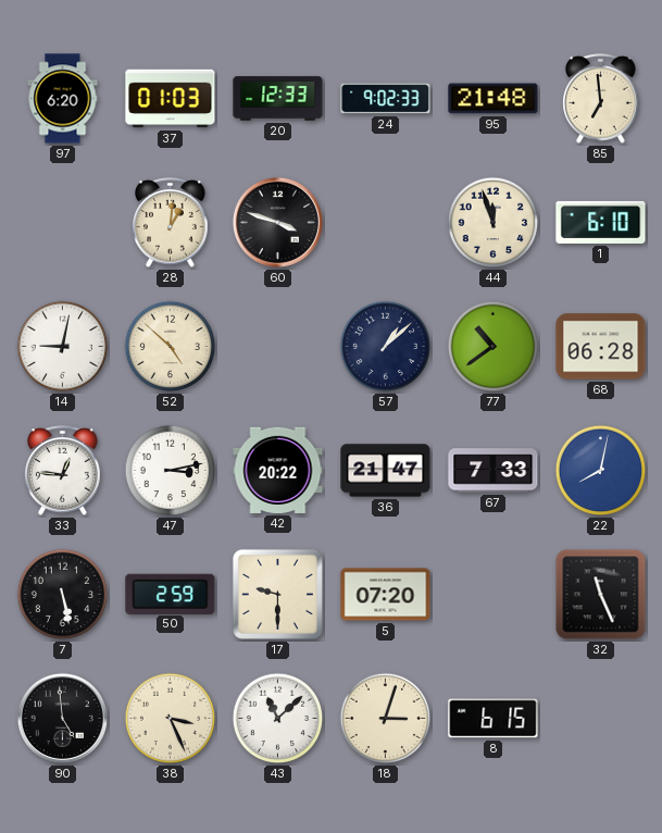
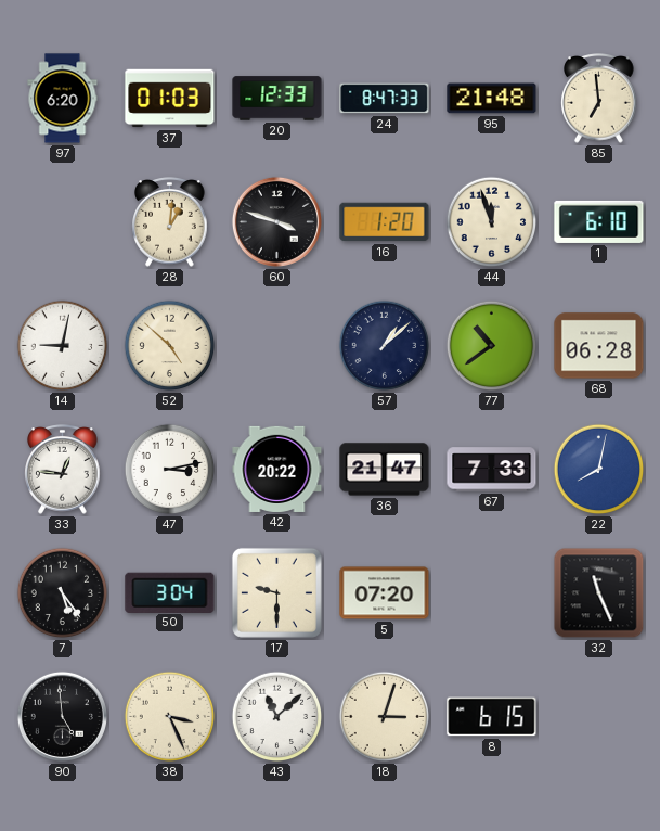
24: 9:02 -> 8:47
16: none -> 1:20
7: 5:28 -> 5:24
50: 2:59 -> 3:04
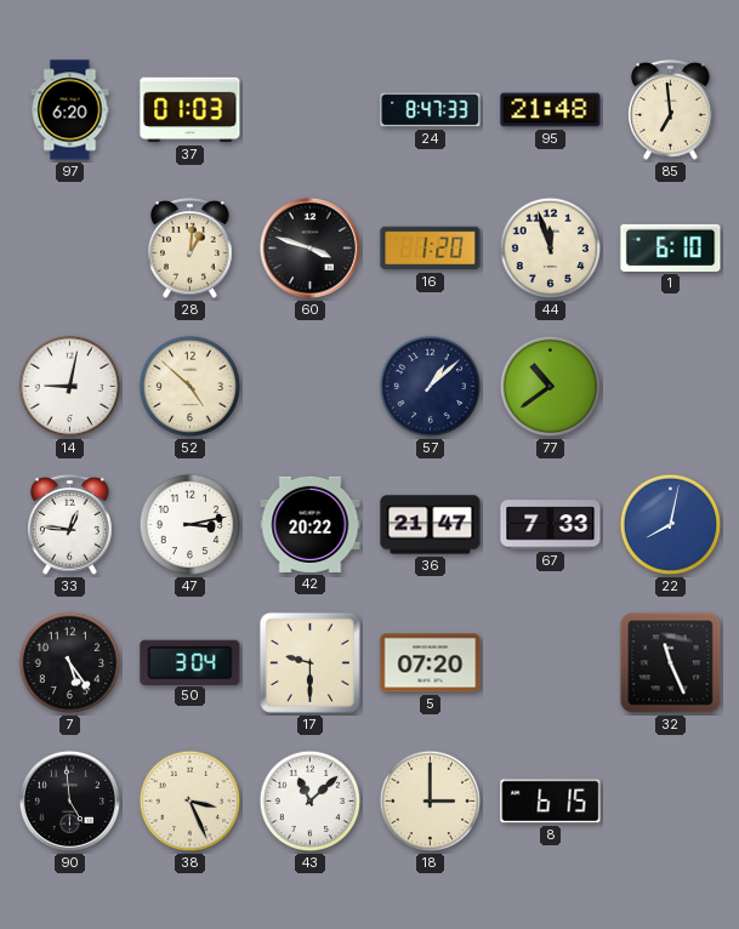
20: 12:33 -> none
68: 06:28 -> none
18: 3:03 -> 3:00
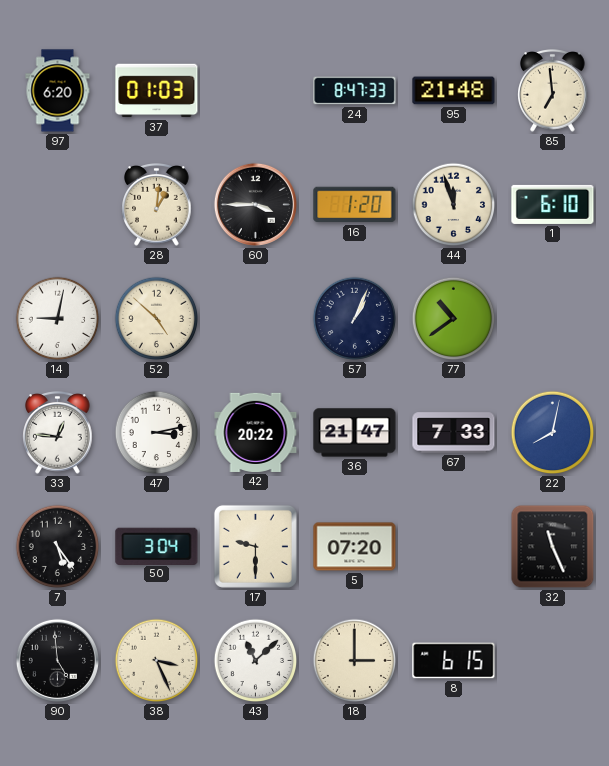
60: 3:48 -> 3:45
57: 1:08 -> 1:04
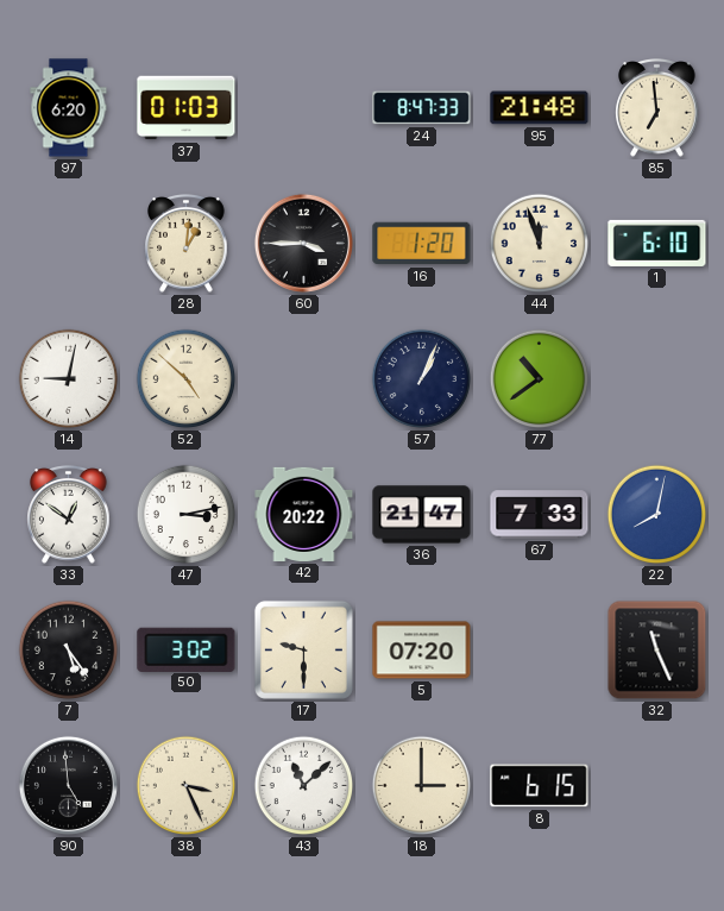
33: 12:46 -> 12:51
50: 3:04 -> 3:02
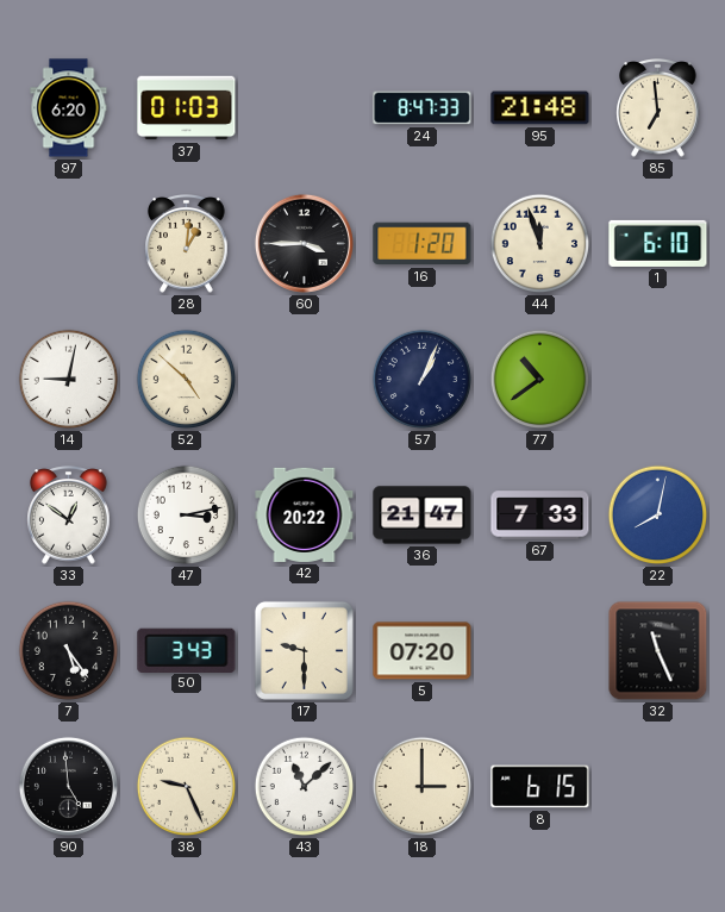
50: 3:02 -> 3:43
38: 3:26 -> 9:26
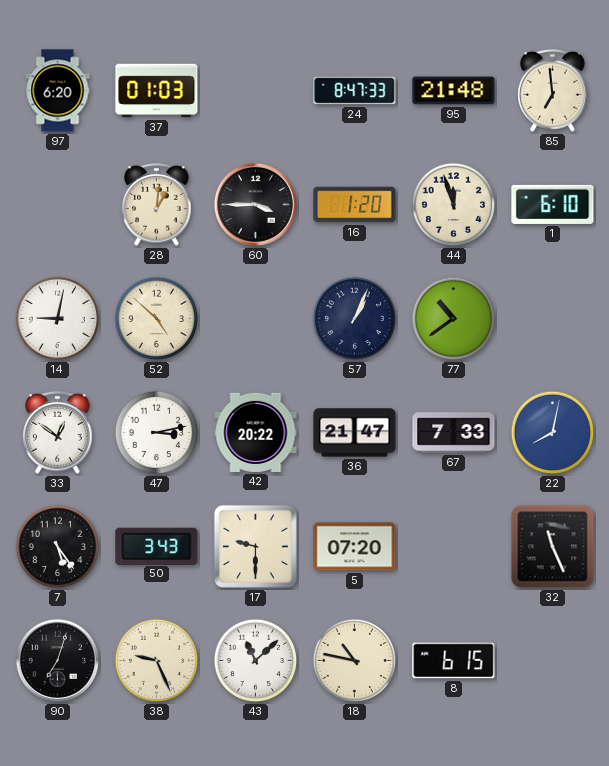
90: 4:59 -> 7:03
18: 3:00 -> 10:47
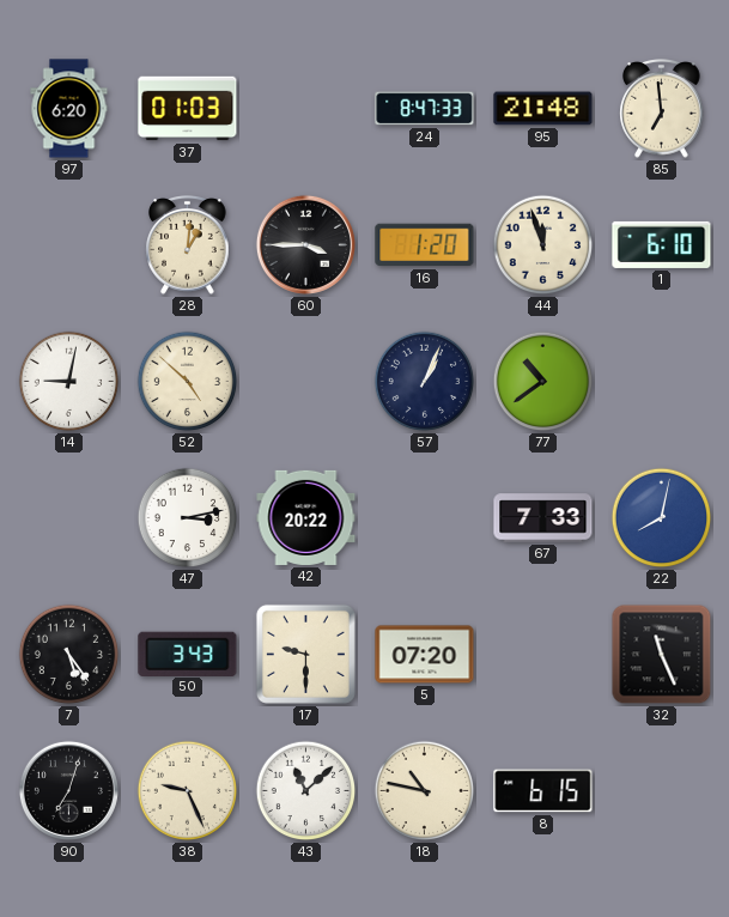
33: 12:51 -> none
36: 21:47 -> none
